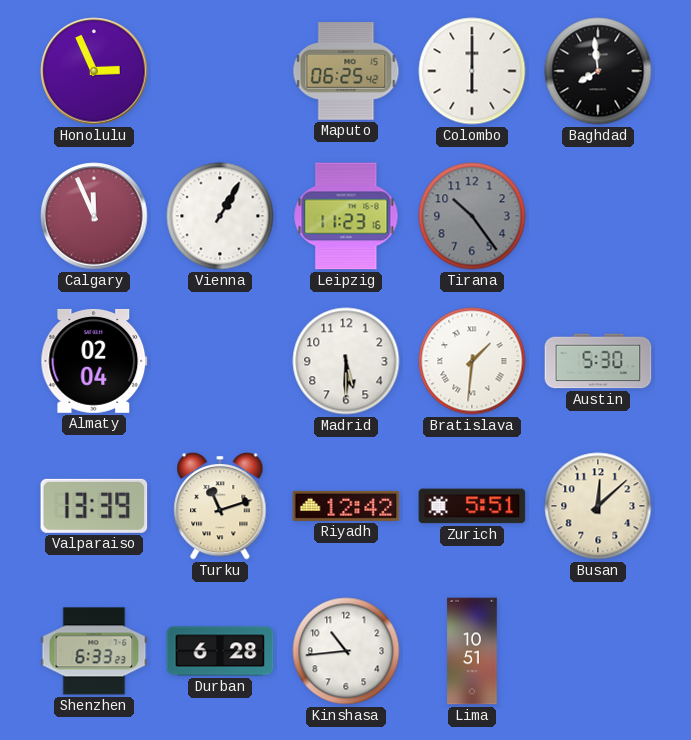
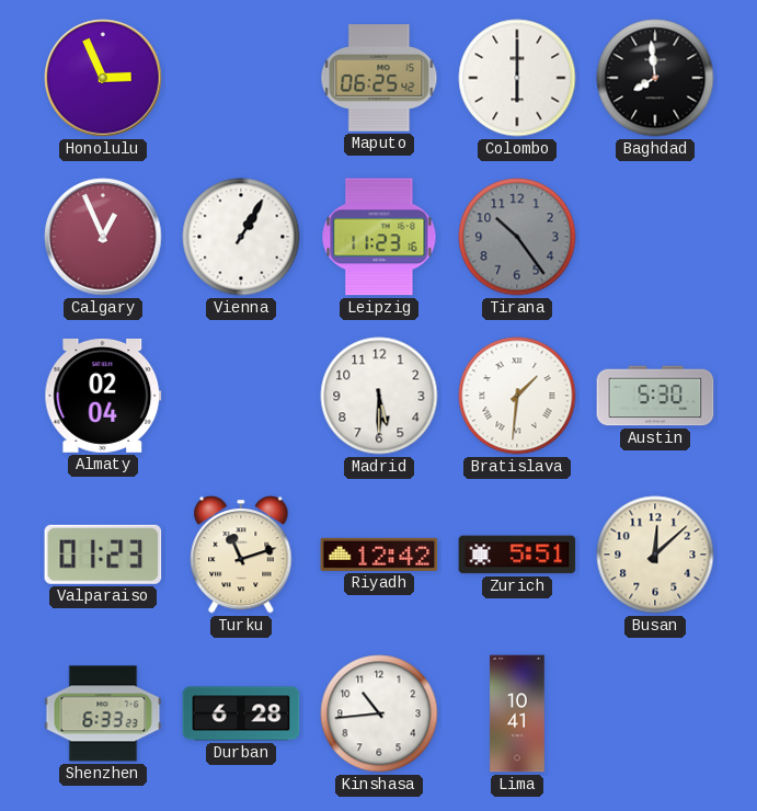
Calgary: 11:56 -> 12:56
Valparaiso: 13:39 -> 01:23
Lima: 10:51 -> 10:41
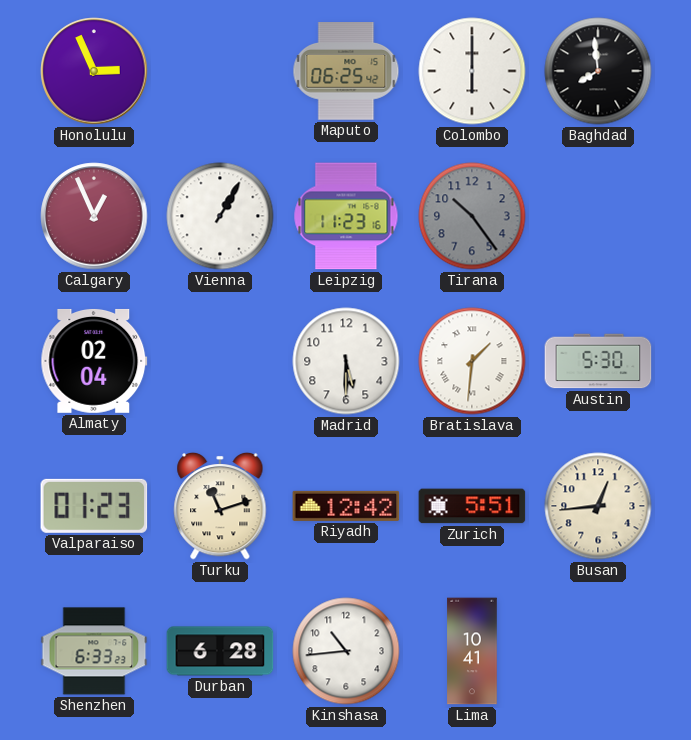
Busan: 12:08 -> 12:44
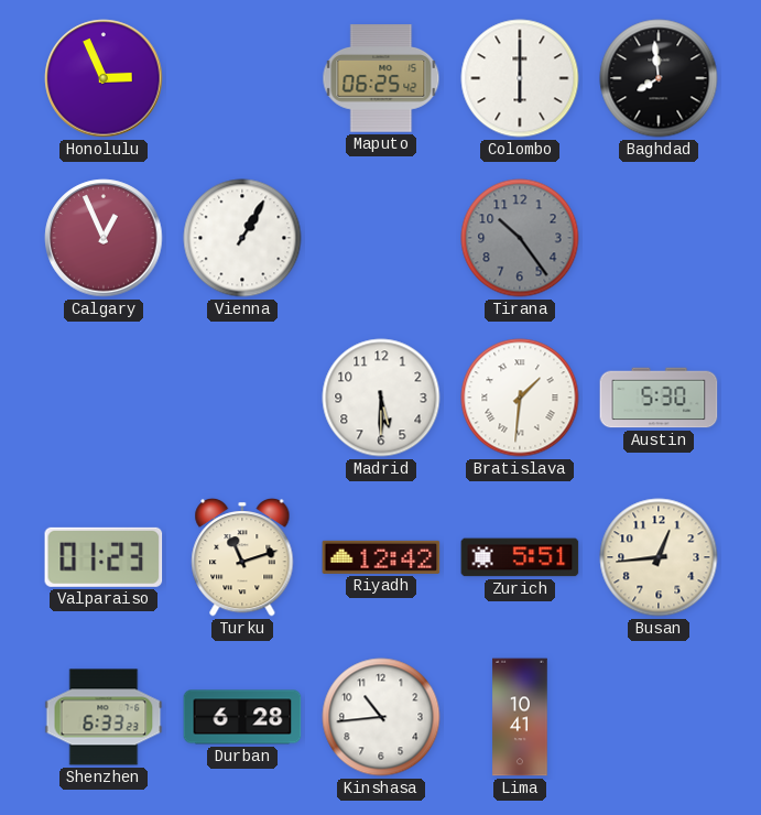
Leipzig: 11:23 -> none
Almaty: 02:04 -> none
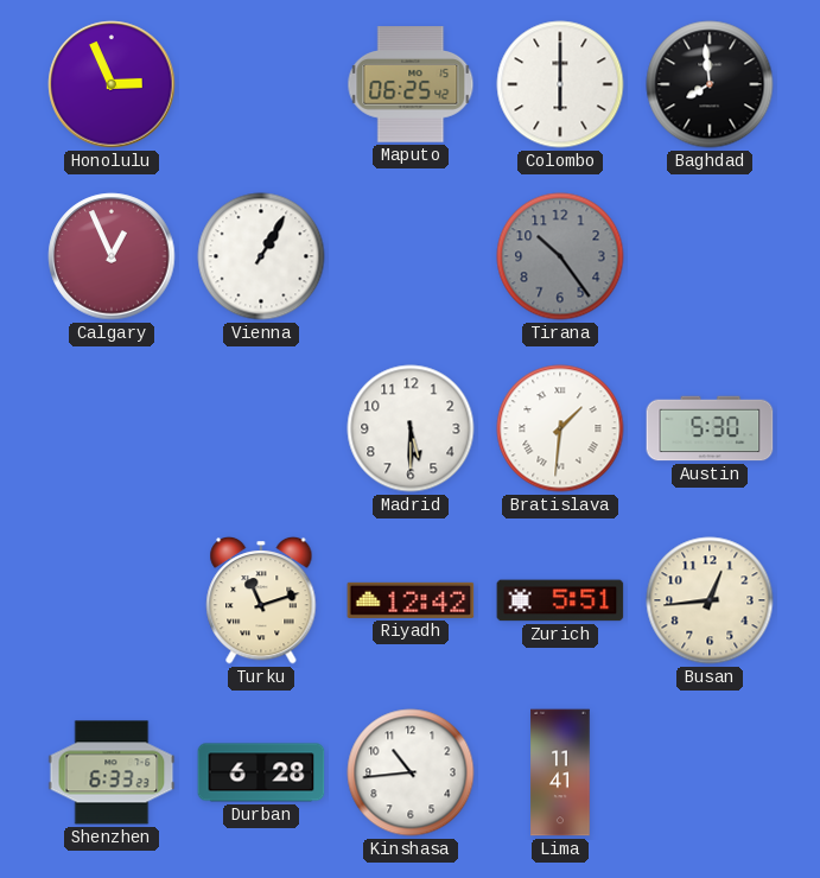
Valparaiso: 01:23 -> none
Lima: 10:41 -> 11:41
